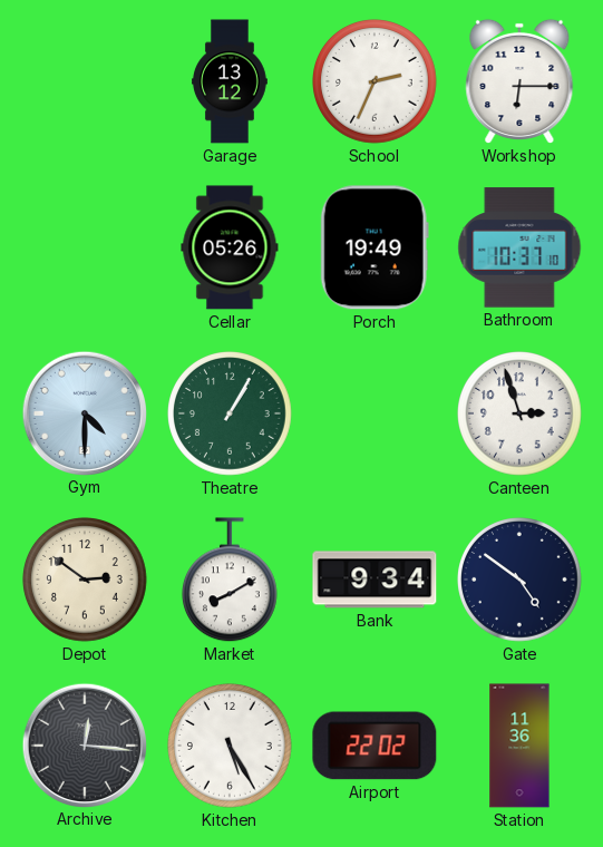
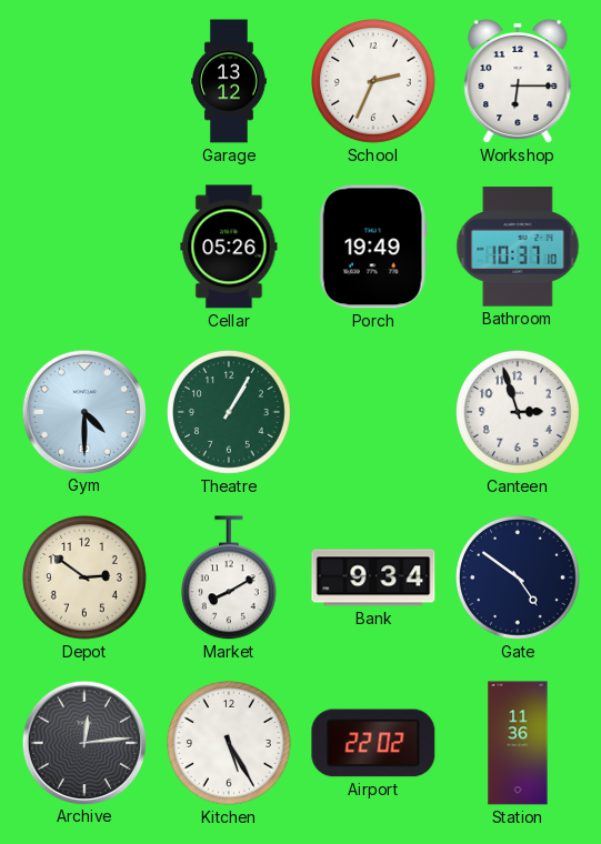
Archive: 12:16 -> 12:14
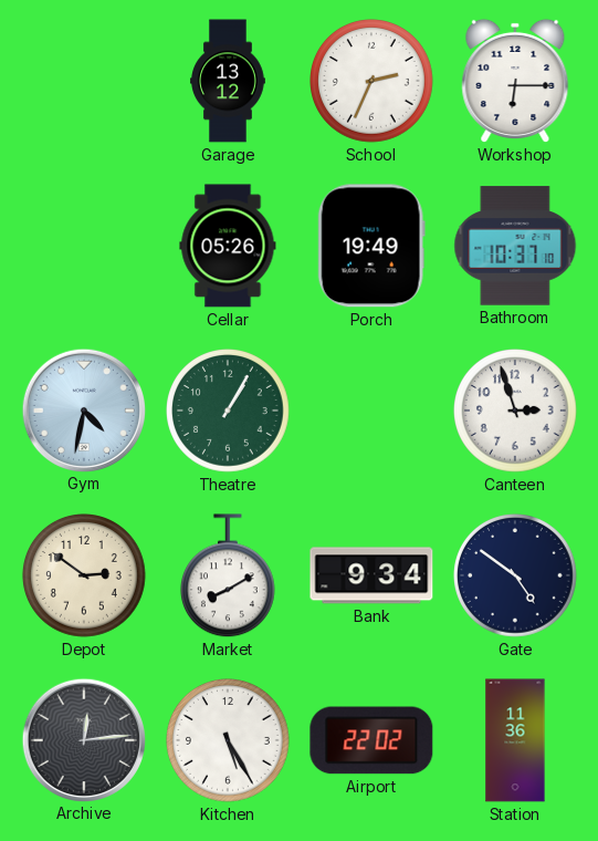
Gym: 4:30 -> 4:32
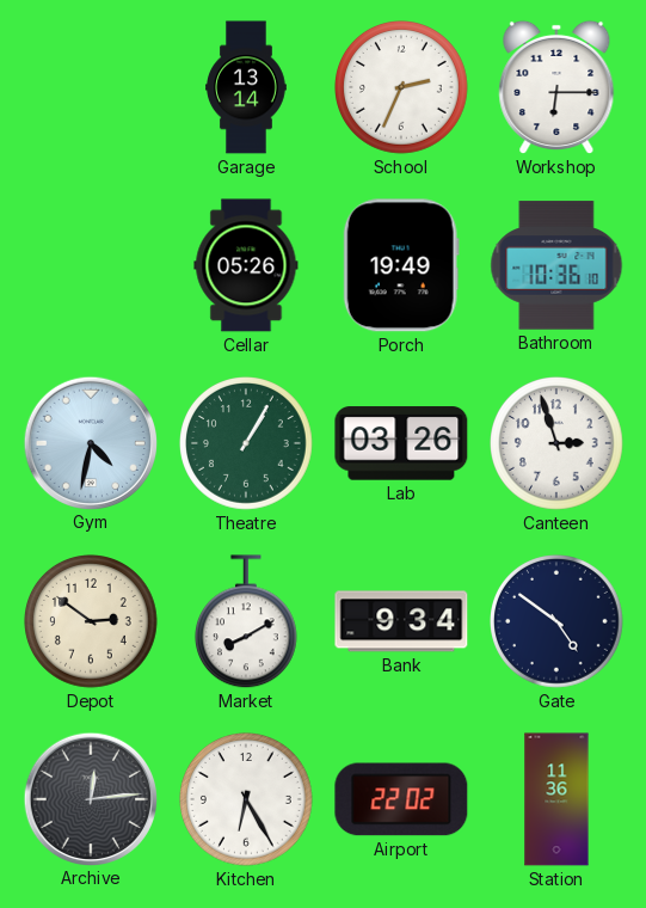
Garage: 13:12 -> 13:14
Bathroom: 10:37 -> 10:36
Lab: none -> 03:26
Kitchen: 5:25 -> 6:25
